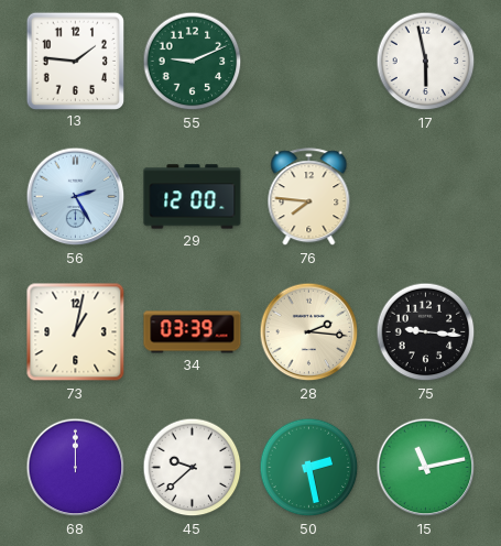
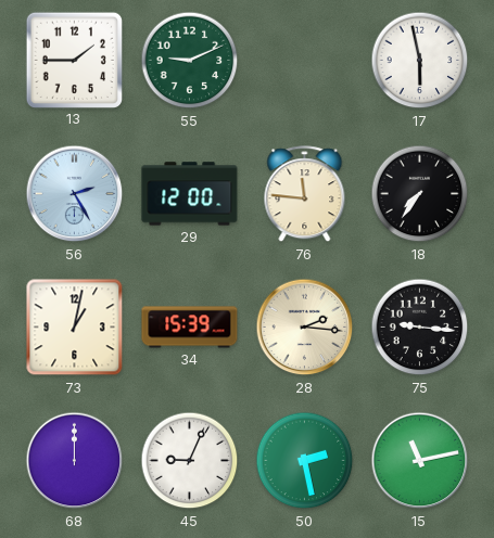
13: 1:46 -> 1:45
76: 7:46 -> 11:46
18: none -> 7:36
34: 03:39 -> 15:39
45: 9:38 -> 9:04
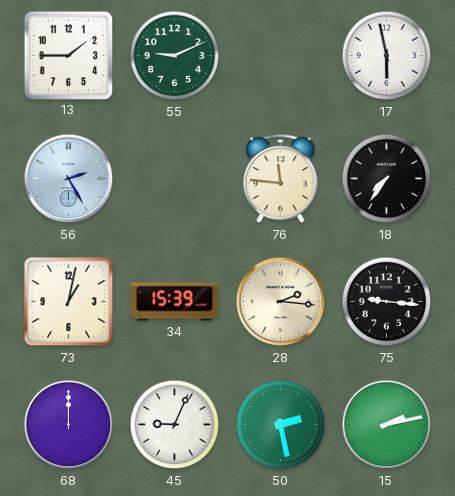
29: 12:00 -> none
15: 11:13 -> 2:13
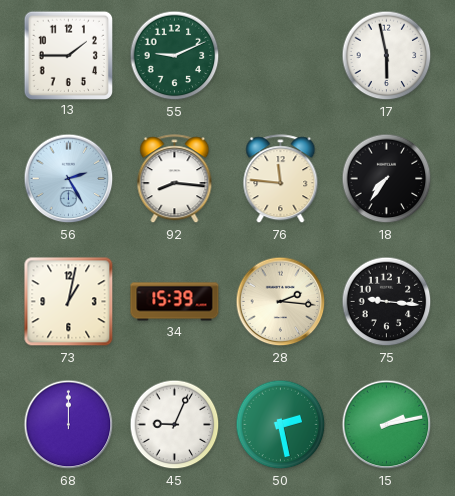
92: none -> 8:16
